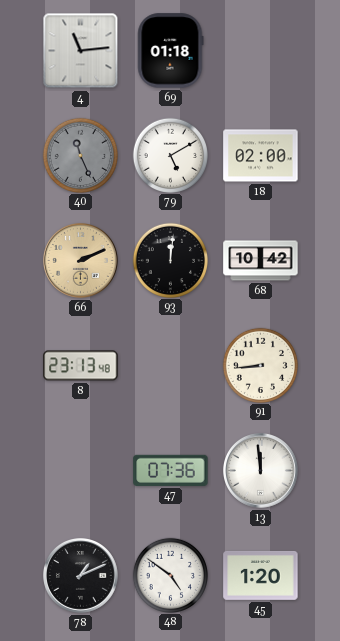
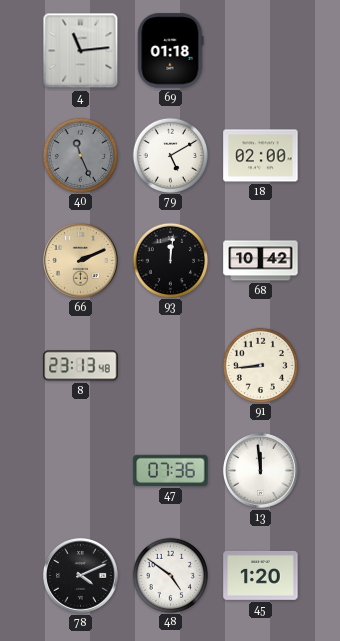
78: 1:11 -> 4:11
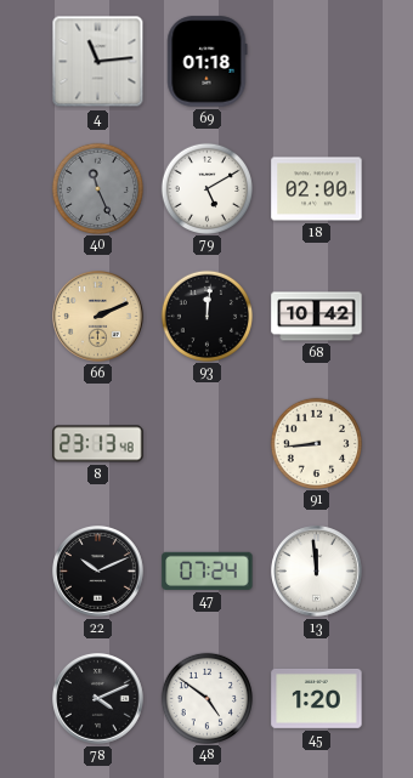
22: none -> 10:11
47: 07:36 -> 07:24
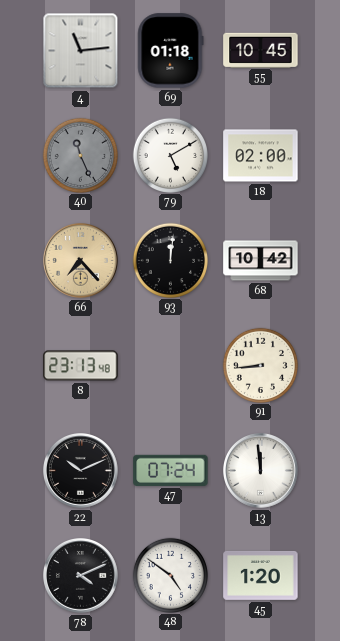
55: none -> 10:45
66: 2:11 -> 7:23
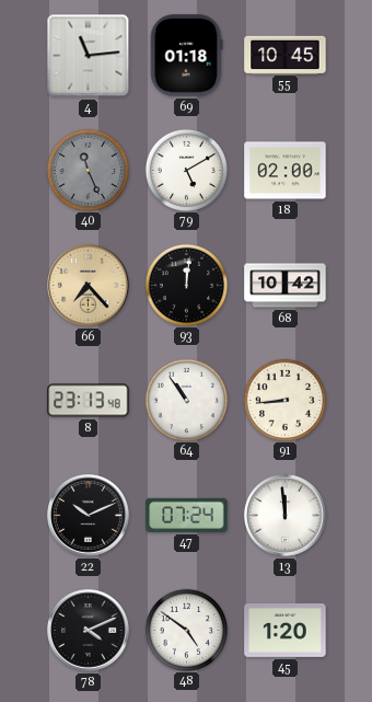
64: none -> 10:54
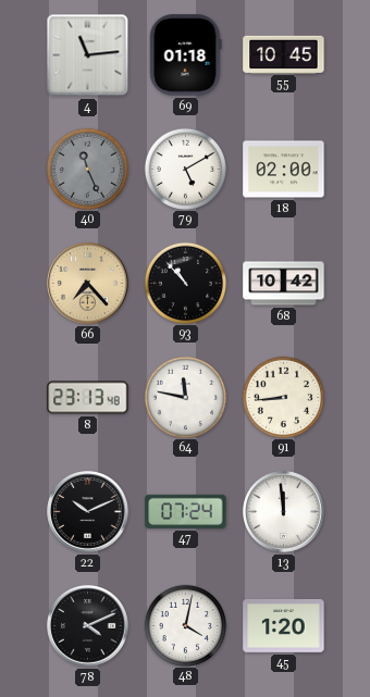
93: 12:01 -> 10:53
64: 10:54 -> 11:47
48: 4:51 -> 4:02
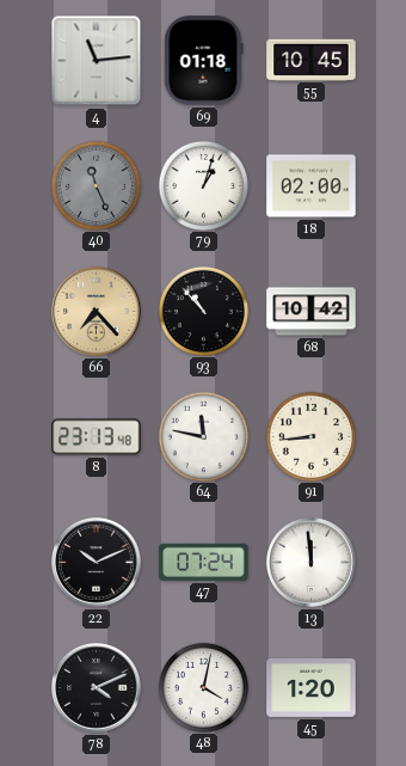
79: 5:10 -> 1:03
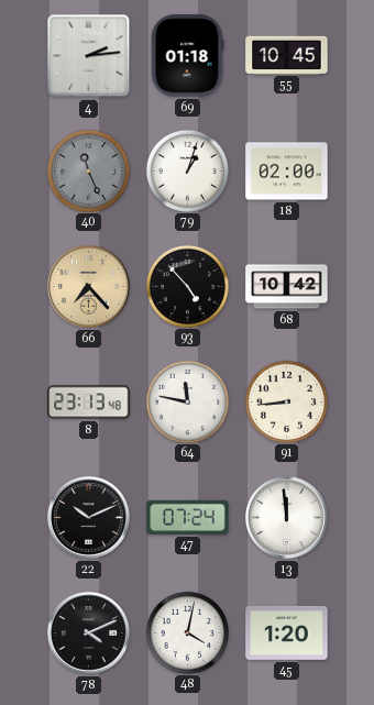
4: 11:14 -> 2:14
93: 10:53 -> 4:53
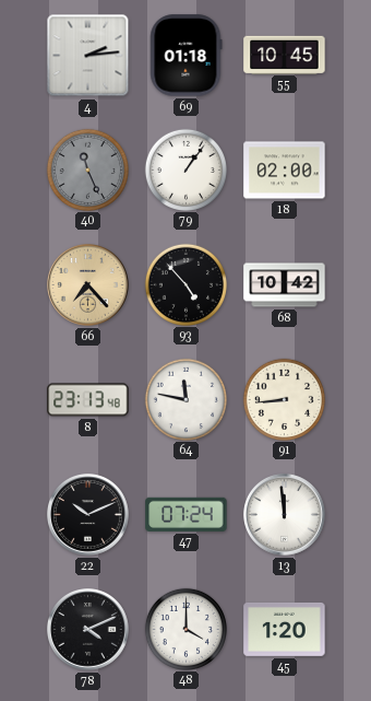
79: 1:03 -> 1:06
48: 4:02 -> 4:00
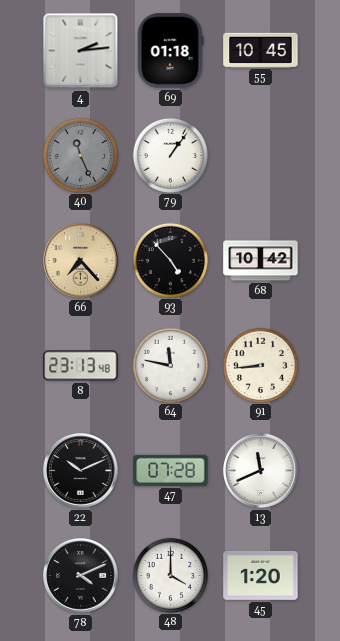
18: 02:00 -> none
47: 07:24 -> 07:28
13: 11:59 -> 11:41
